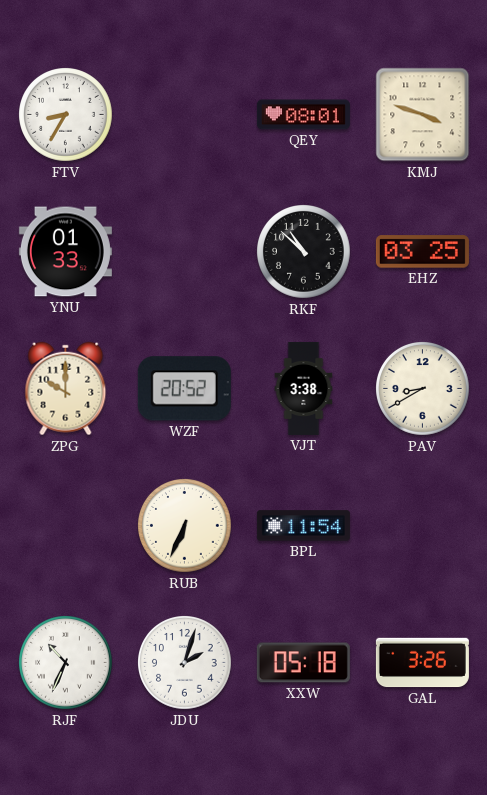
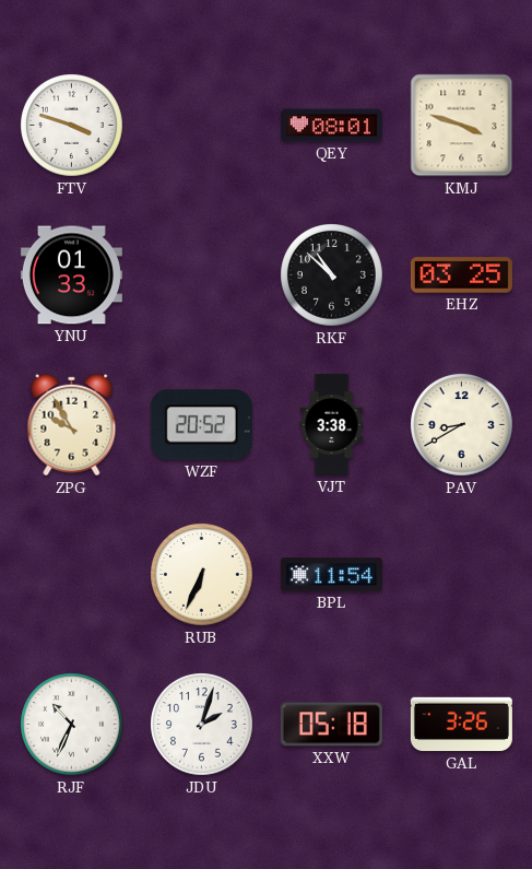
FTV: 8:35 -> 3:48
ZPG: 10:00 -> 9:55
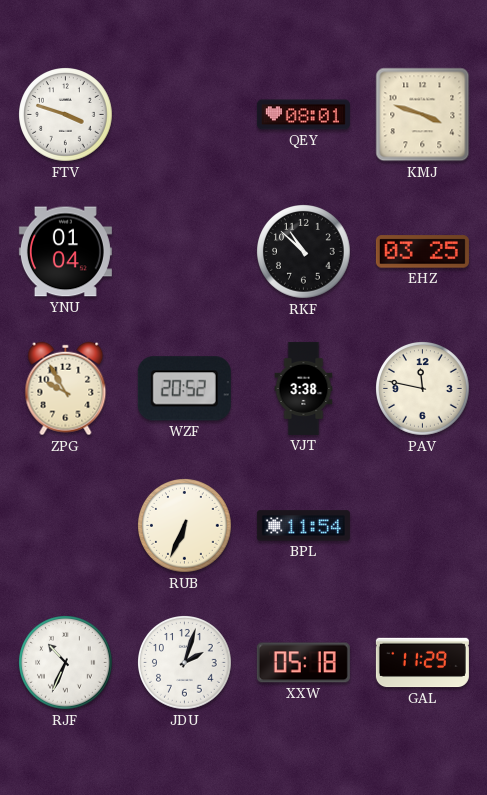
YNU: 01:33 -> 01:04
PAV: 8:40 -> 11:47
GAL: 3:26 -> 11:29
